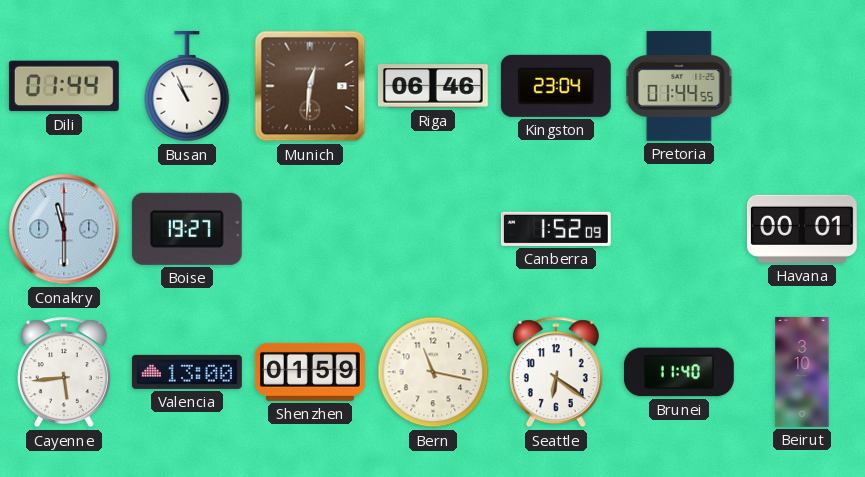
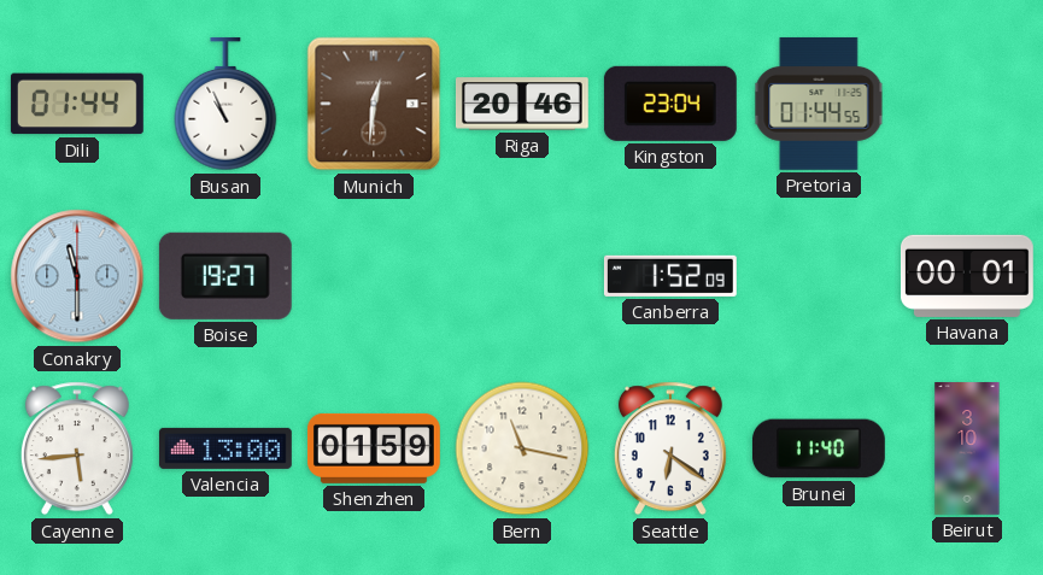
Riga: 06:46 -> 20:46
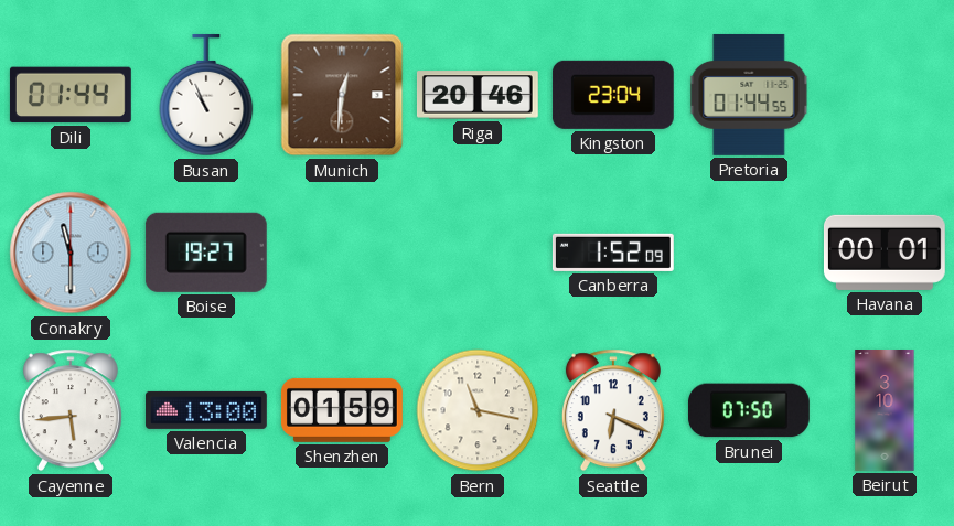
Seattle: 6:21 -> 6:19
Brunei: 11:40 -> 07:50
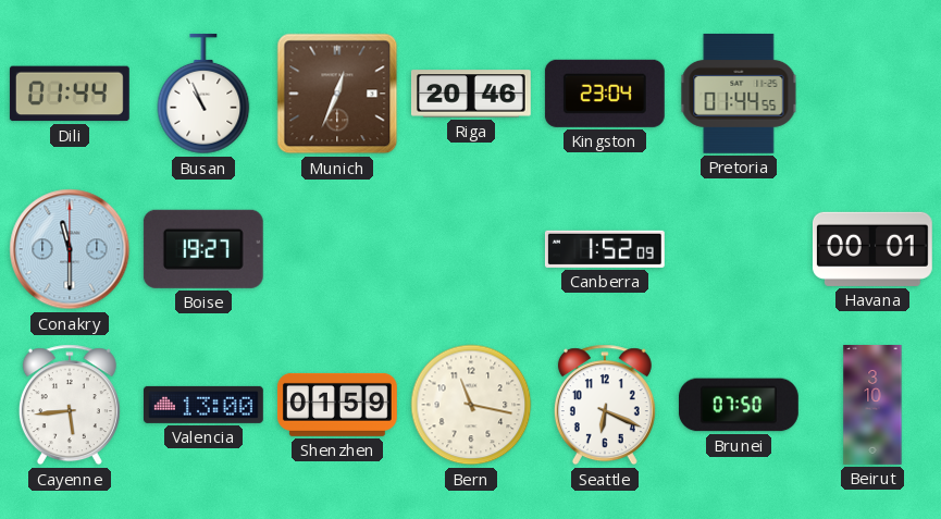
Munich: 12:31 -> 12:34
